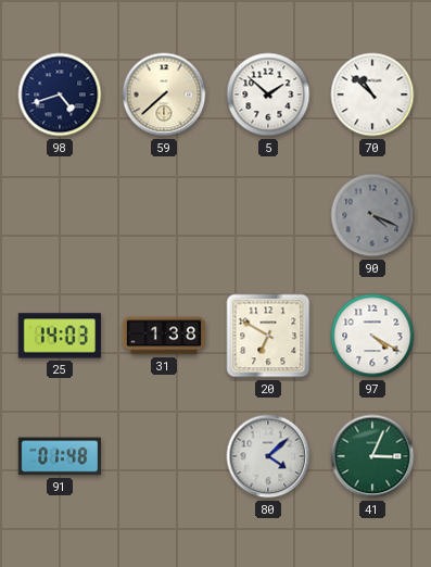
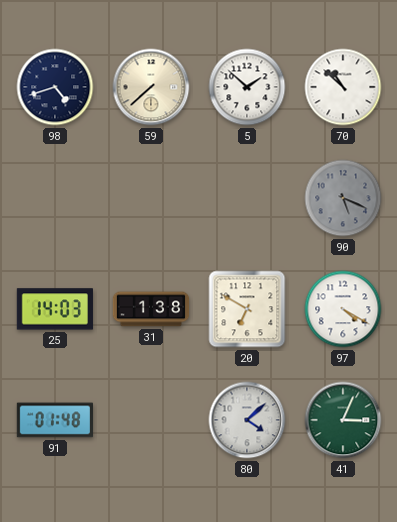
90: 4:19 -> 5:19
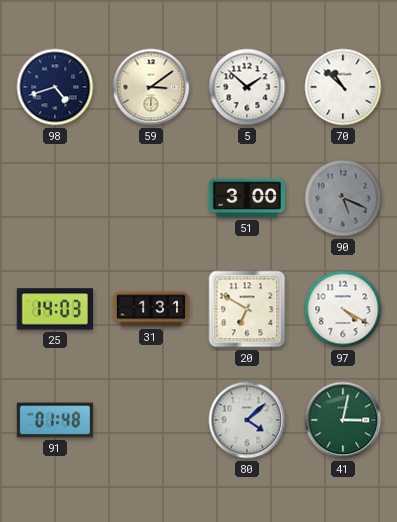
59: 7:38 -> 3:09
51: none -> 3:00
31: 1:38 -> 1:31
41: 3:04 -> 3:02
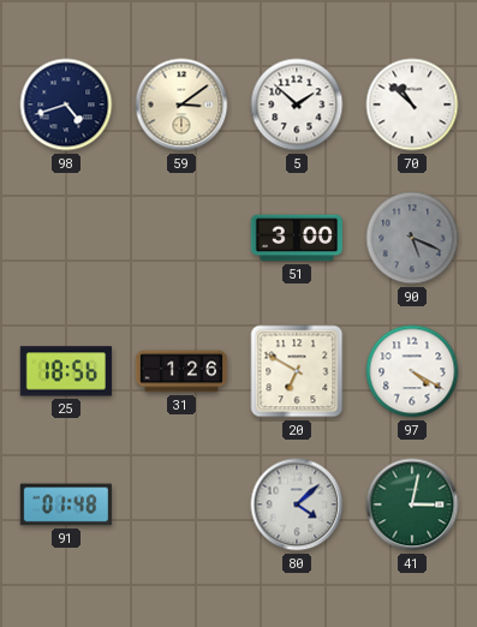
25: 14:03 -> 18:56
31: 1:31 -> 1:26
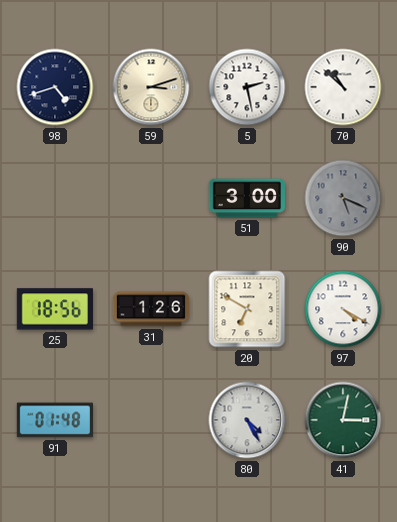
59: 3:09 -> 3:12
5: 1:52 -> 2:28
80: 4:08 -> 4:25
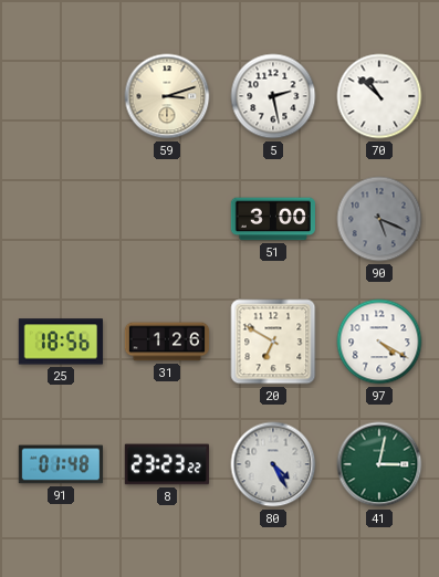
98: 4:42 -> none
8: none -> 23:23
